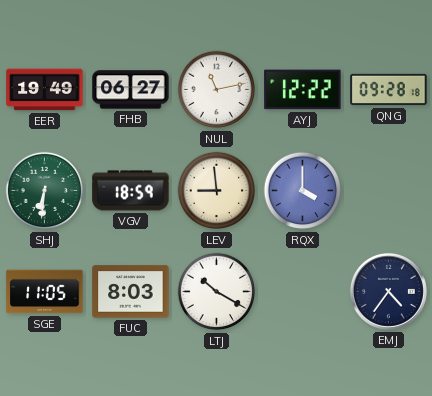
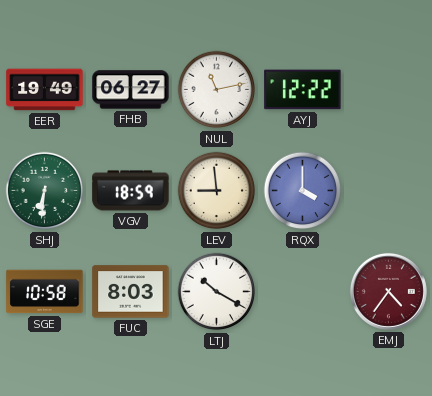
QNG: 09:28 -> none
SGE: 11:05 -> 10:58
EMJ dial: navy -> burgundy
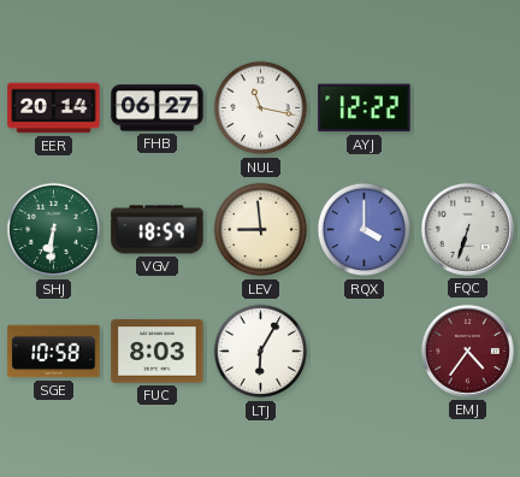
EER: 19:49 -> 20:14
NUL: 11:13 -> 11:17
FQC: none -> 6:33
LTJ: 10:20 -> 6:05
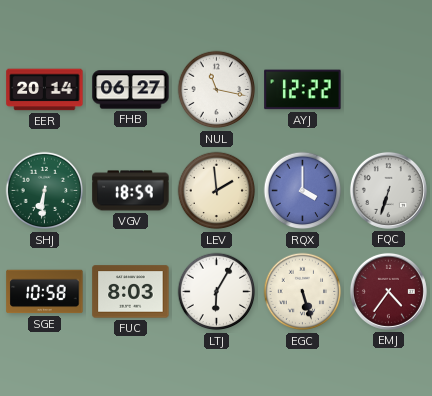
LEV: 8:59 -> 1:59
EGC: none -> 5:27
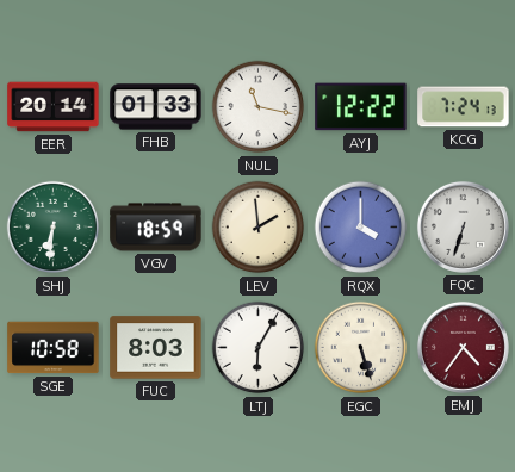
FHB: 06:27 -> 01:33
KCG: none -> 7:24
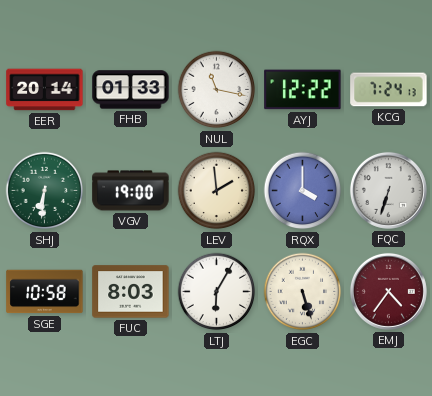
VGV: 18:59 -> 19:00
